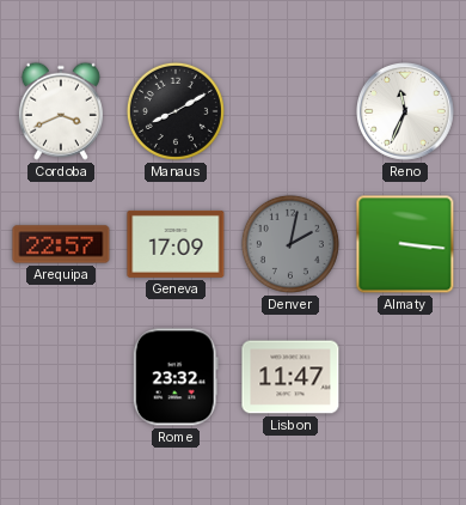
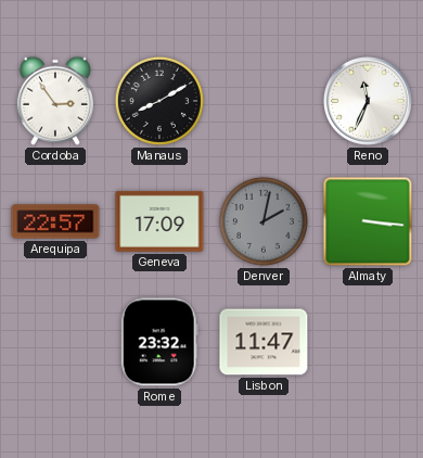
Cordoba: 3:41 -> 2:54
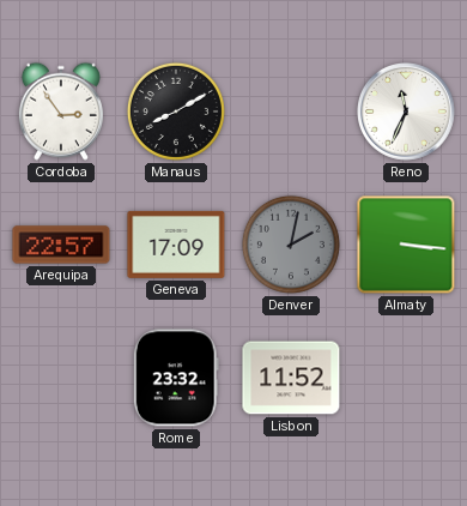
Lisbon: 11:47 -> 11:52
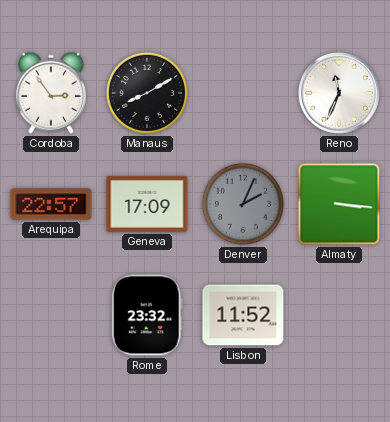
Denver: 2:02 -> 2:04
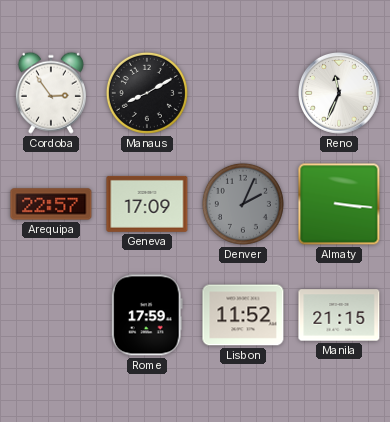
Rome: 23:32 -> 17:59
Manila: none -> 21:15
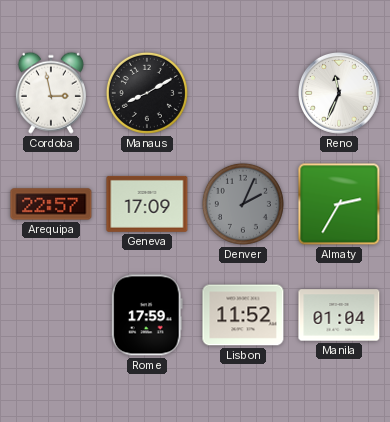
Cordoba: 2:54 -> 2:58
Almaty: 3:16 -> 2:35
Manila: 21:15 -> 01:04
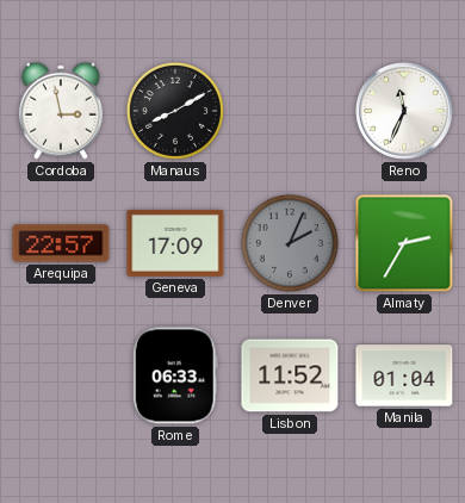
Rome: 17:59 -> 06:33
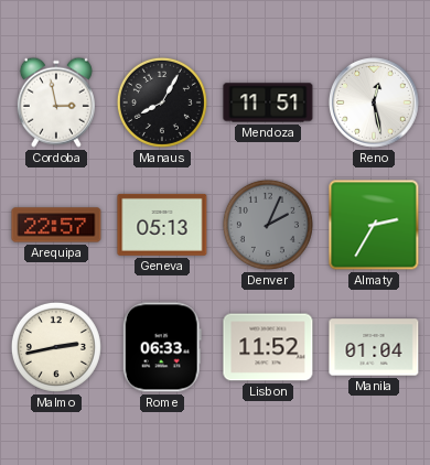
Manaus: 8:10 -> 8:05
Mendoza: none -> 11:51
Reno: 11:34 -> 12:28
Geneva: 17:09 -> 05:13
Malmo: none -> 2:43
